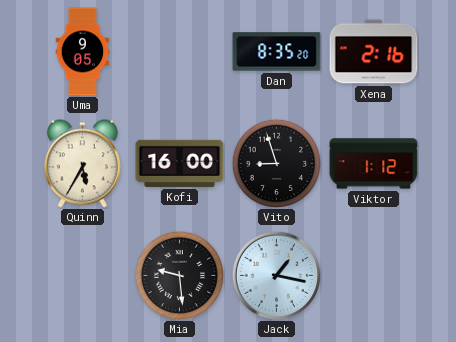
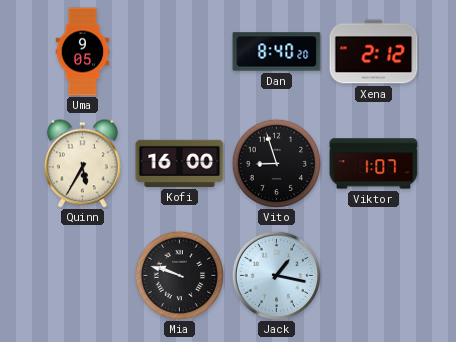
Dan: 8:35 -> 8:40
Xena: 2:16 -> 2:12
Viktor: 1:12 -> 1:07
Mia: 9:29 -> 9:48
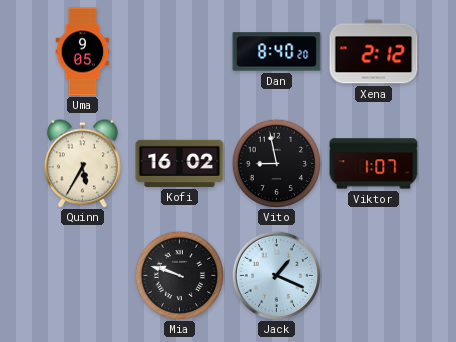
Kofi: 16:00 -> 16:02
Vito: 8:57 -> 8:58
Jack: 1:17 -> 1:19
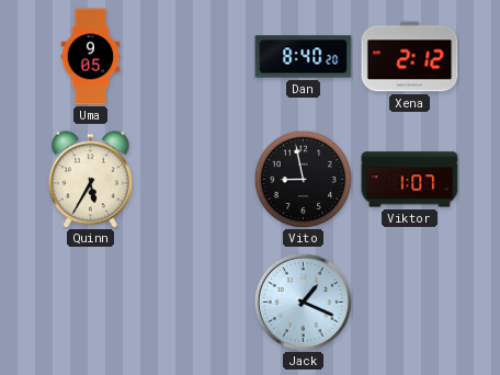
Kofi: 16:02 -> none
Mia: 9:48 -> none
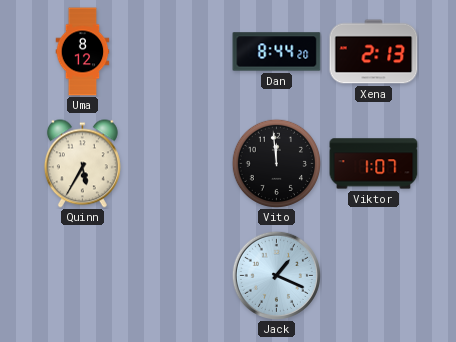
Uma: 9:05 -> 8:12
Dan: 8:40 -> 8:44
Xena: 2:12 -> 2:13
Vito: 8:58 -> 11:59
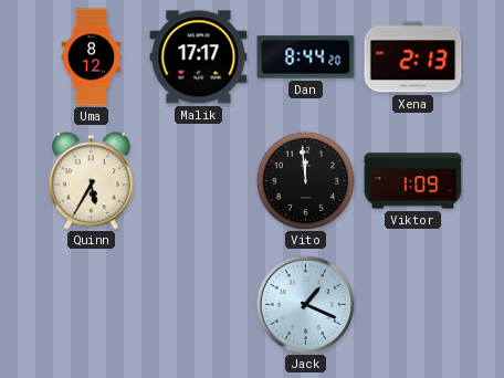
Malik: none -> 17:17
Viktor: 1:07 -> 1:09
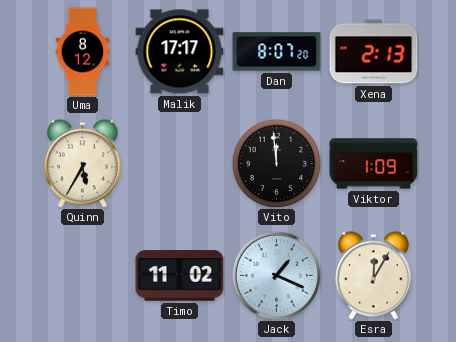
Dan: 8:44 -> 8:07
Timo: none -> 11:02
Esra: none -> 12:05
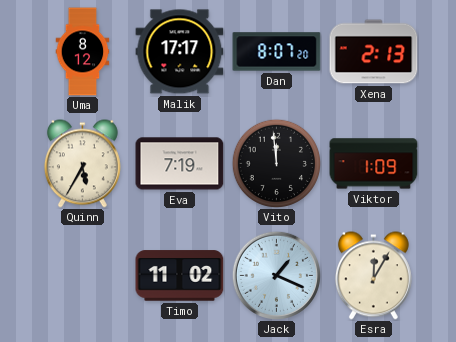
Eva: none -> 7:19
